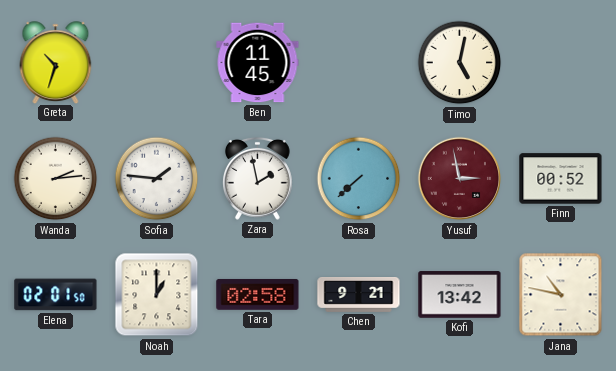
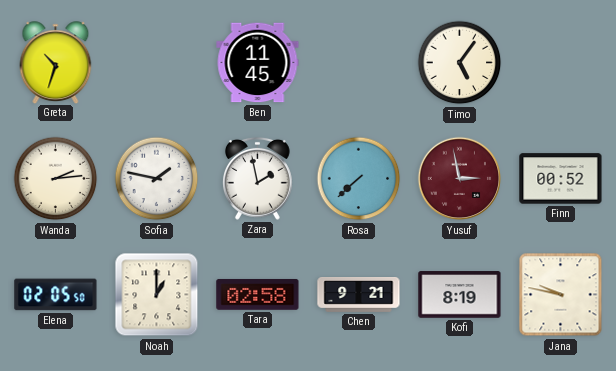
Timo: 5:02 -> 5:06
Sofia: 1:46 -> 1:47
Elena: 02:01 -> 02:05
Kofi: 13:42 -> 8:19
Jana: 10:47 -> 9:47
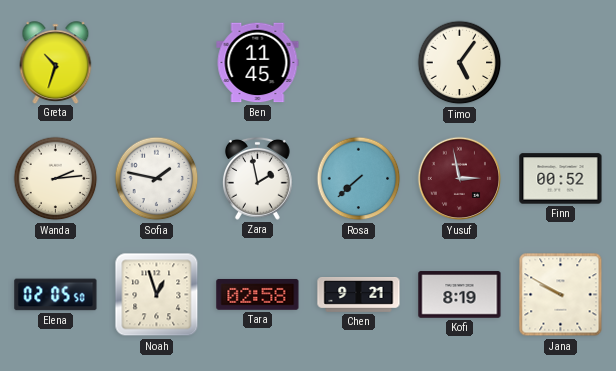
Noah: 1:00 -> 12:57
Jana: 9:47 -> 9:50
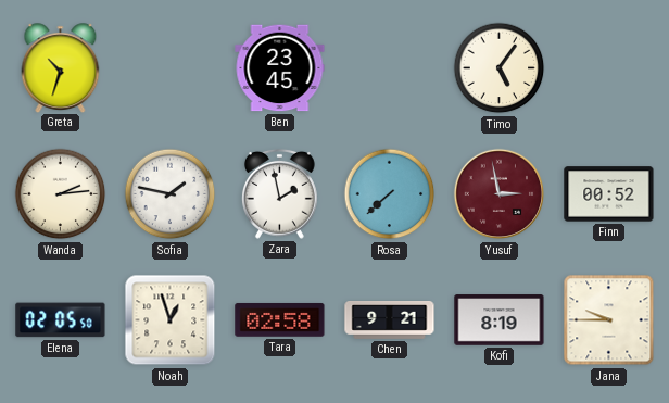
Ben: 11:45 -> 23:45
Jana: 9:50 -> 9:45
